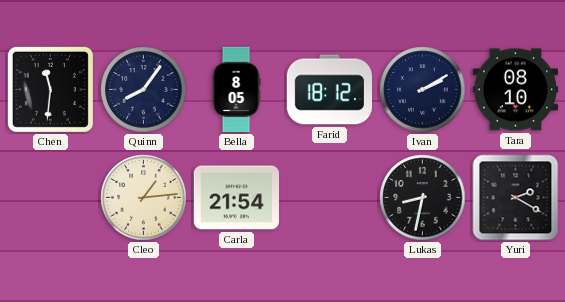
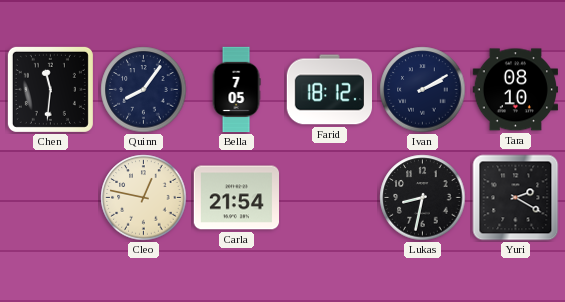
Bella: 8:05 -> 7:05
Cleo: 1:14 -> 12:47
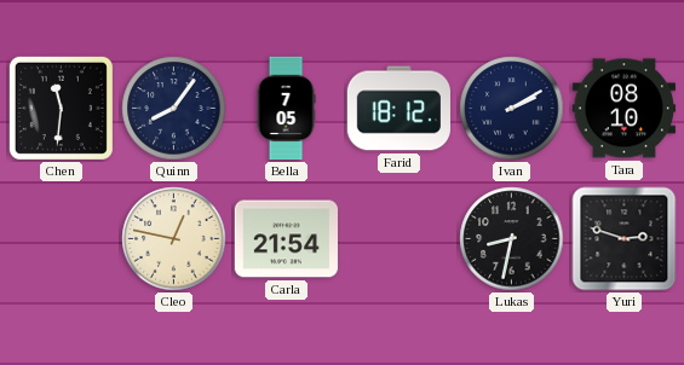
Yuri: 2:20 -> 2:48
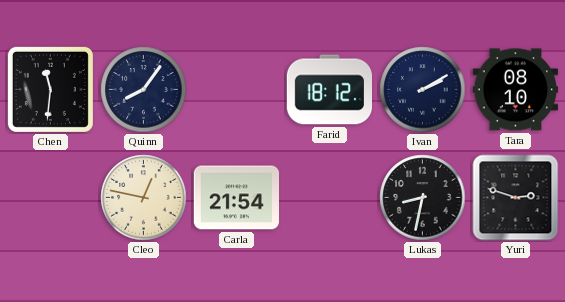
Bella: 7:05 -> none
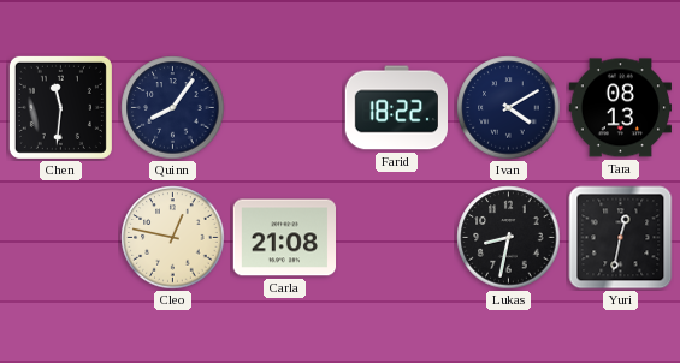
Farid: 18:12 -> 18:22
Ivan: 2:10 -> 4:10
Tara: 08:10 -> 08:13
Carla: 21:54 -> 21:08
Yuri: 2:48 -> 12:32
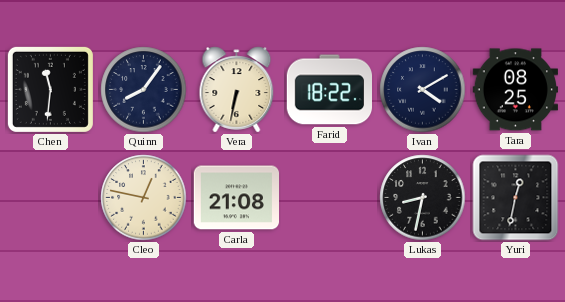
Vera: none -> 6:32
Tara: 08:13 -> 08:25
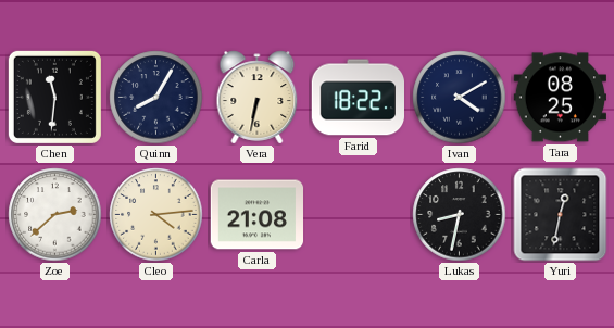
Quinn: 8:06 -> 8:05
Zoe: none -> 2:38
Cleo: 12:47 -> 4:14
